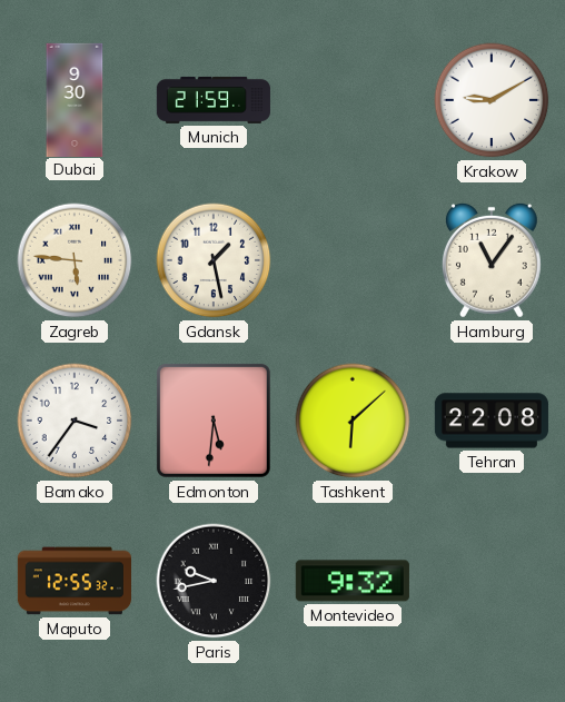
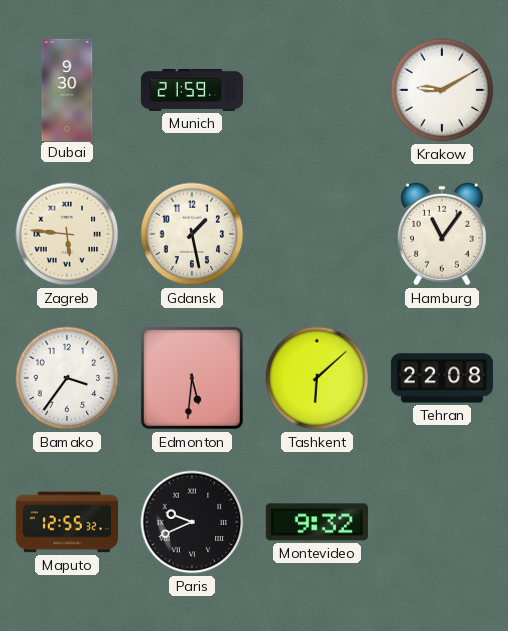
Paris: 9:43 -> 9:41
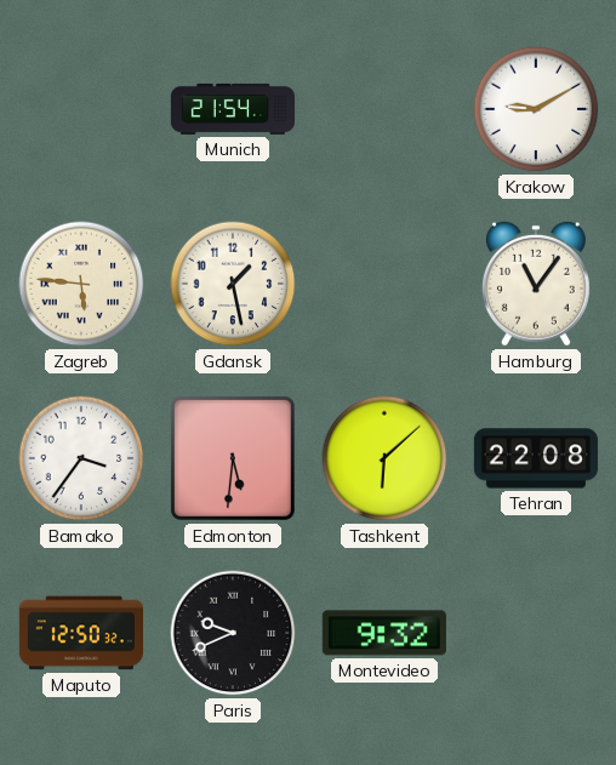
Dubai: 9:30 -> none
Munich: 21:59 -> 21:54
Maputo: 12:55 -> 12:50
